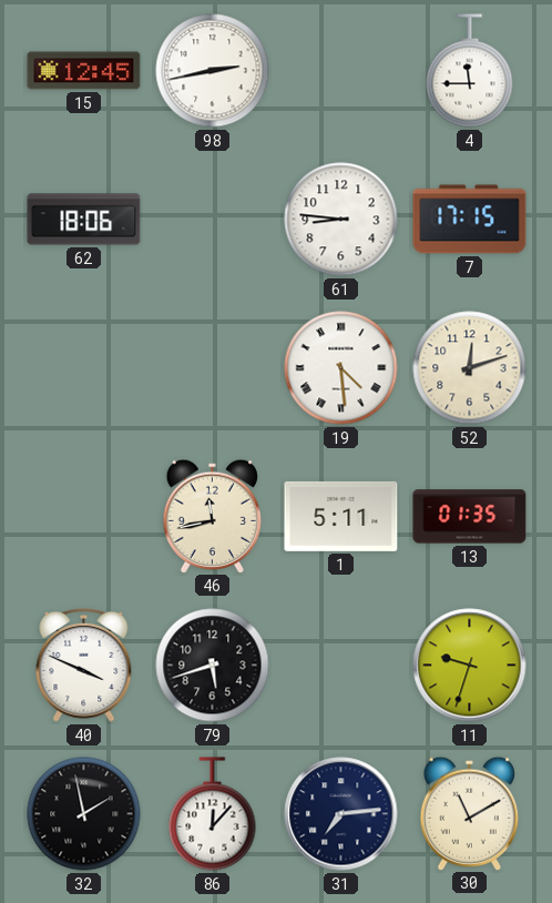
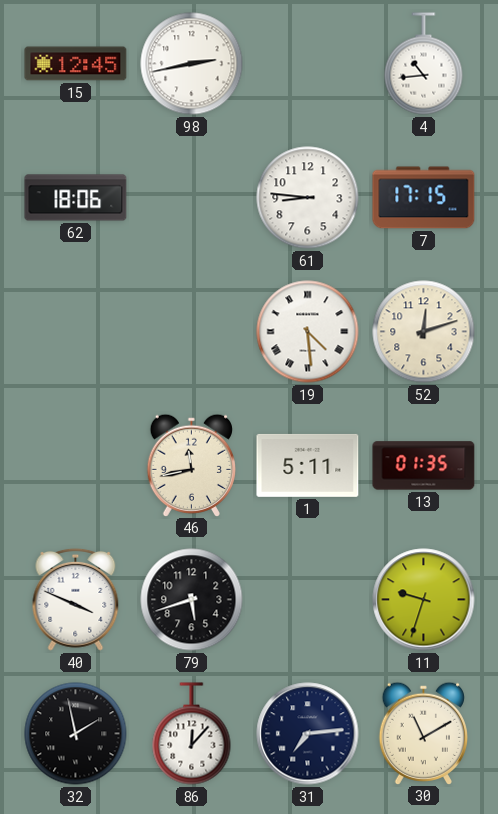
4: 11:45 -> 10:44
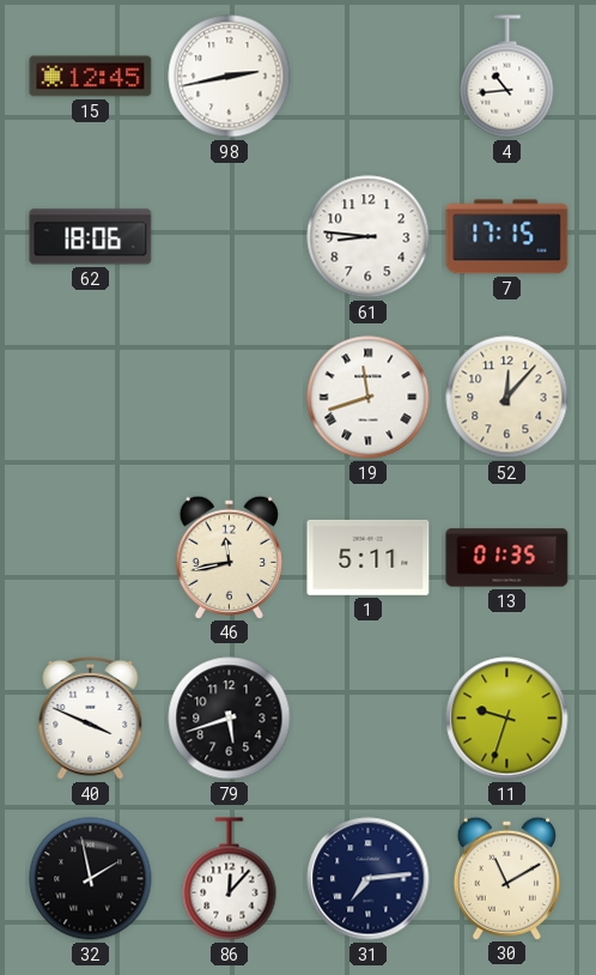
19: 4:29 -> 11:42
52: 12:12 -> 12:07
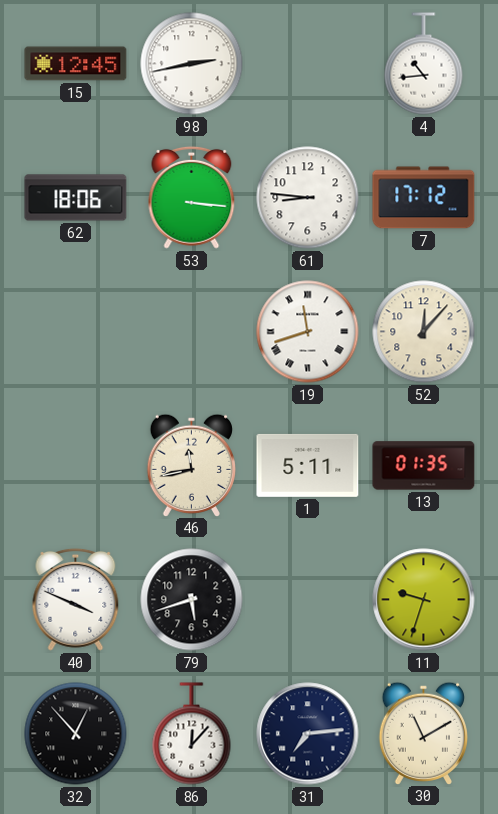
53: none -> 3:16
7: 17:15 -> 17:12
32: 1:58 -> 12:53
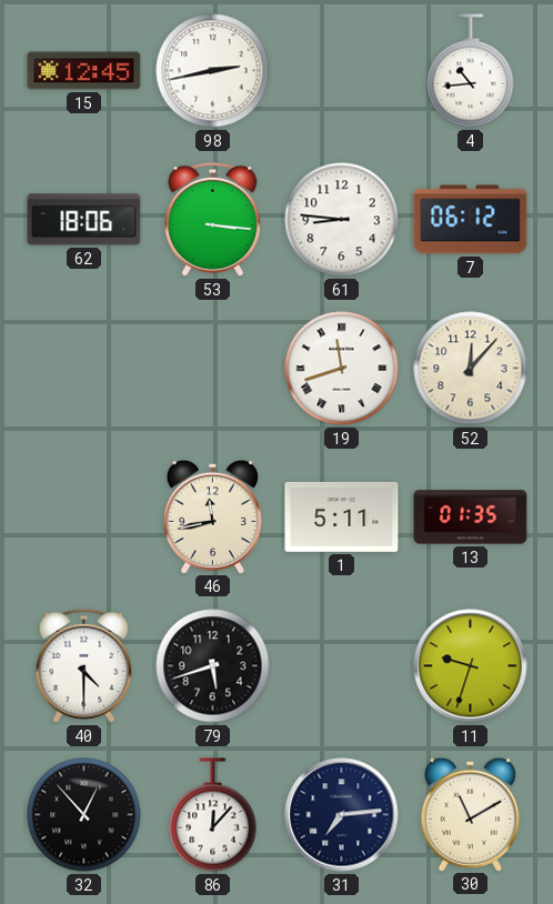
7: 17:12 -> 06:12
40: 3:49 -> 4:30
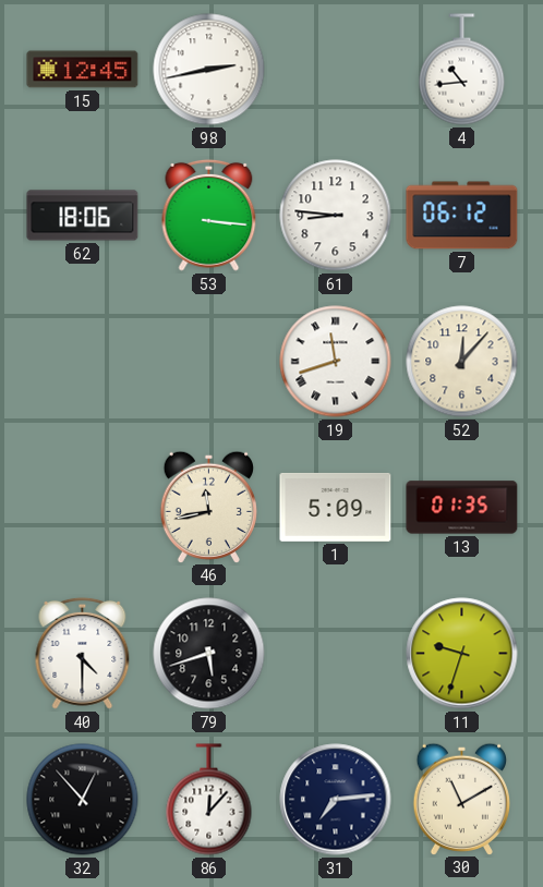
1: 5:11 -> 5:09
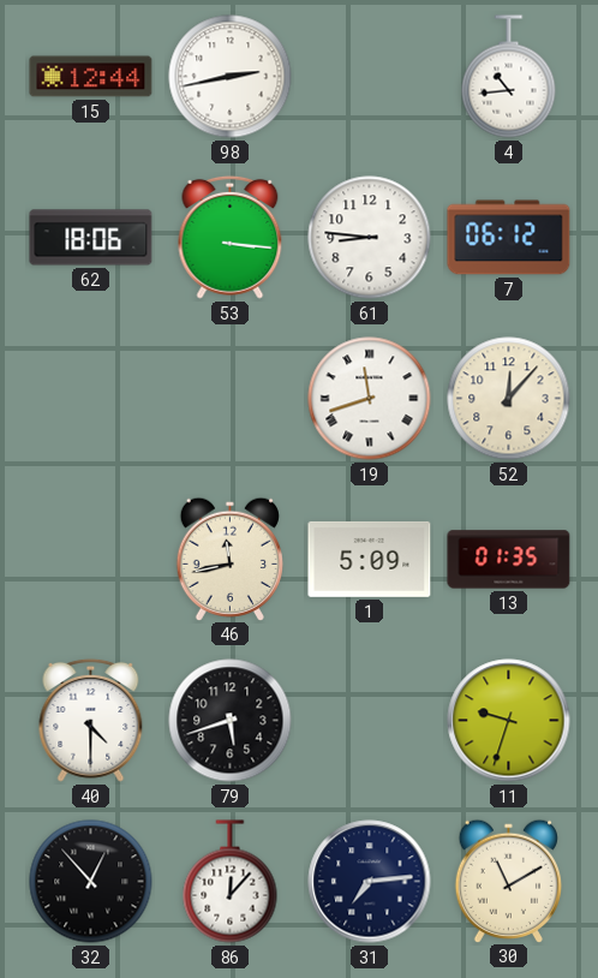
15: 12:45 -> 12:44
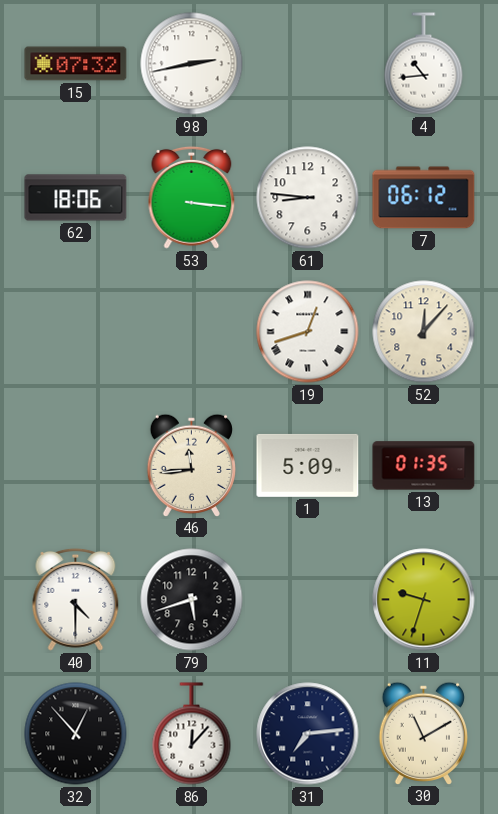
15: 12:44 -> 07:32
19: 11:42 -> 12:42
46: 11:43 -> 11:44
